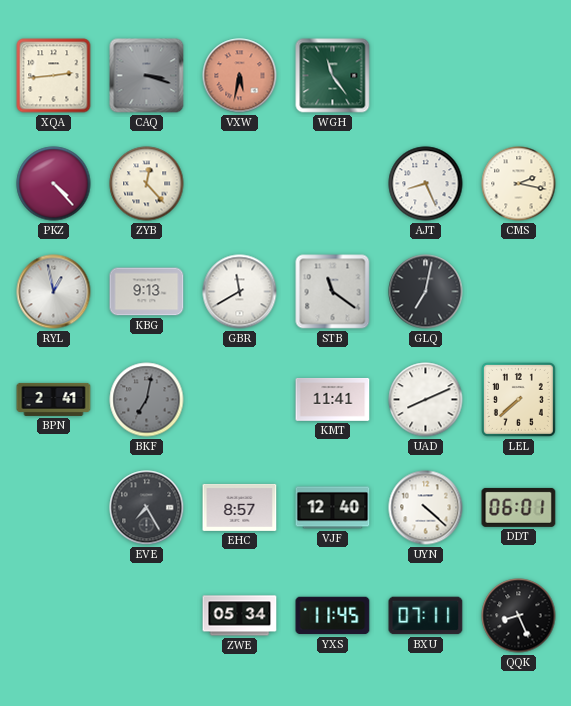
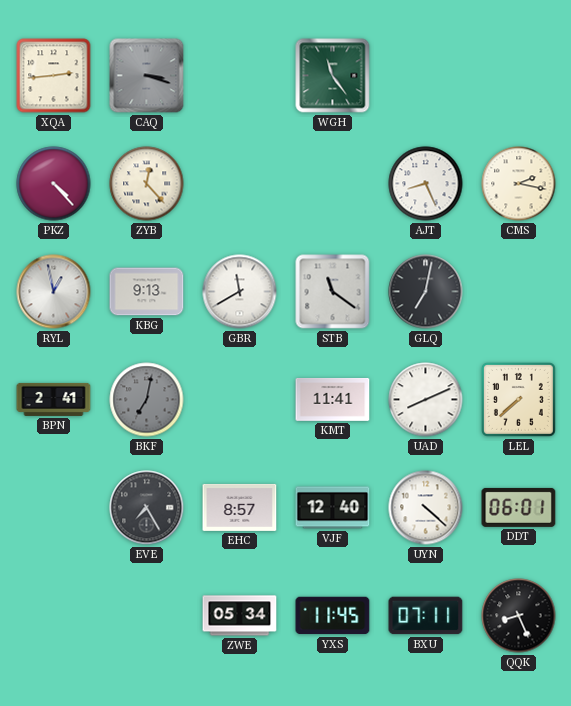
VXW: 5:32 -> none
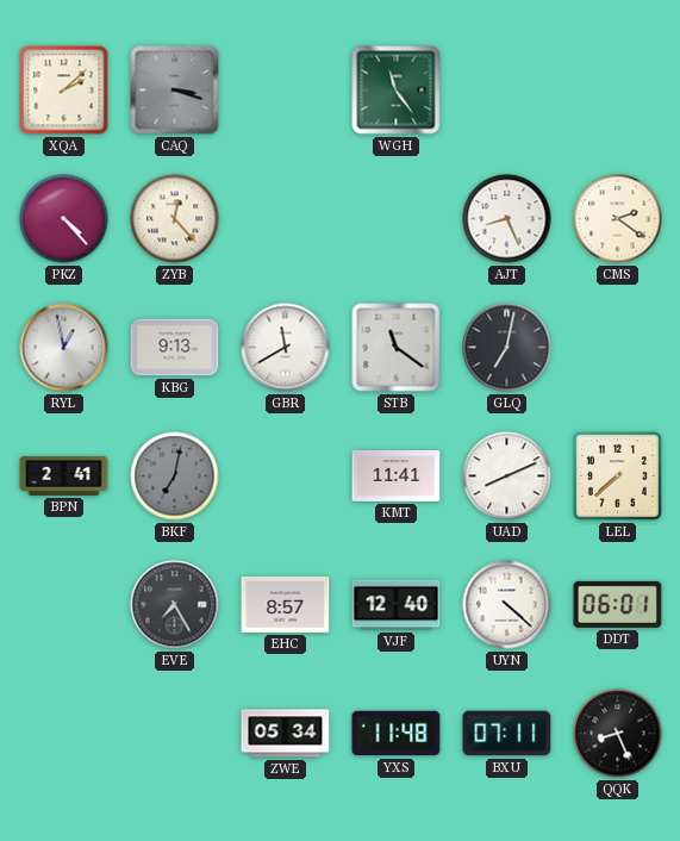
XQA: 2:44 -> 2:08
CMS: 2:17 -> 2:21
YXS: 11:45 -> 11:48
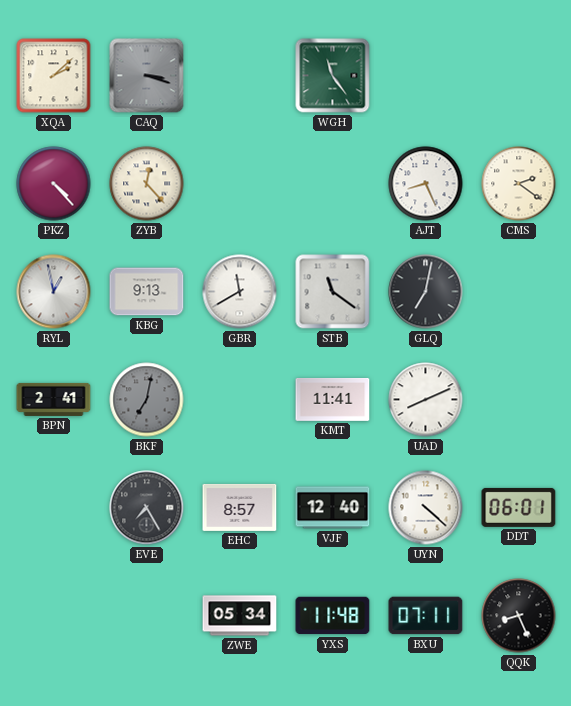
LEL: 7:38 -> none
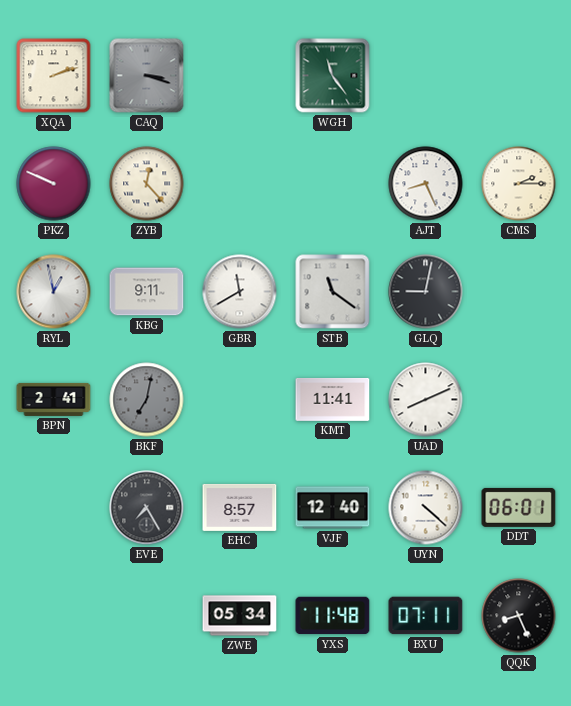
XQA: 2:08 -> 2:12
PKZ: 4:23 -> 9:49
CMS: 2:21 -> 2:15
KBG: 9:13 -> 9:11
GLQ: 7:02 -> 9:02
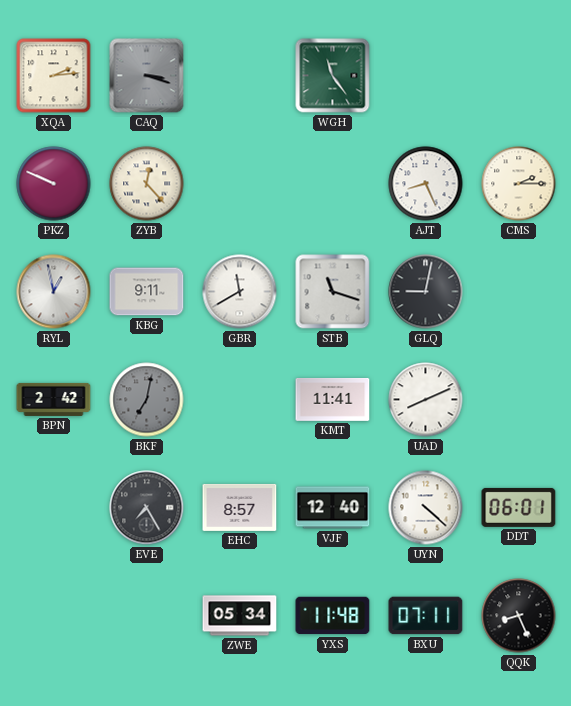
XQA: 2:12 -> 2:14
STB: 11:21 -> 11:18
BPN: 2:41 -> 2:42
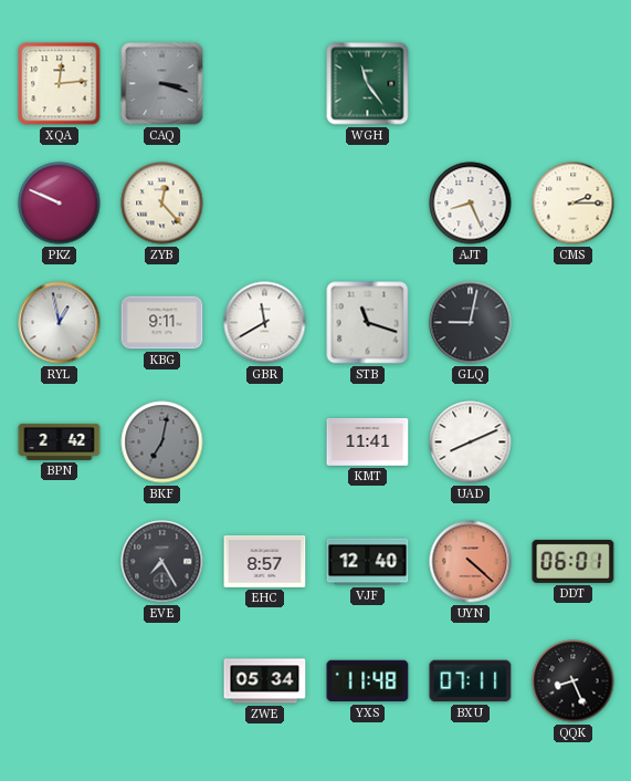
XQA: 2:14 -> 12:14
UYN dial: white -> salmon
